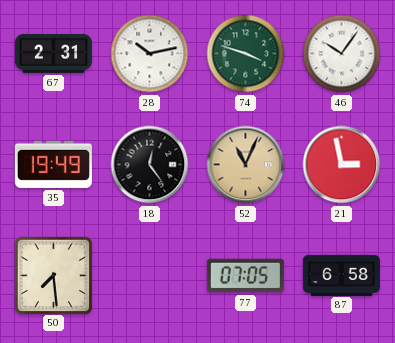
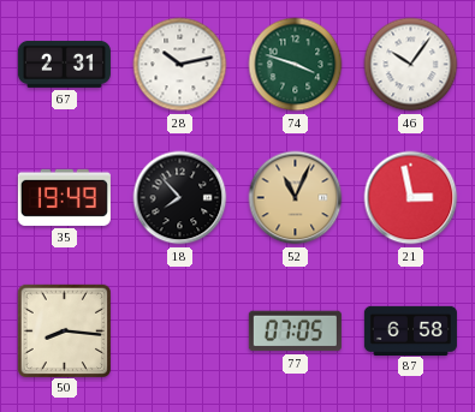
18: 12:24 -> 7:53
50: 7:29 -> 8:16
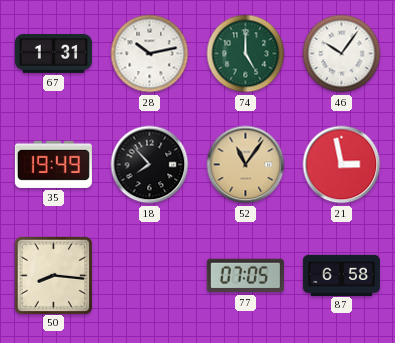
67: 2:31 -> 1:31
74: 3:48 -> 5:00
52: 11:04 -> 11:06
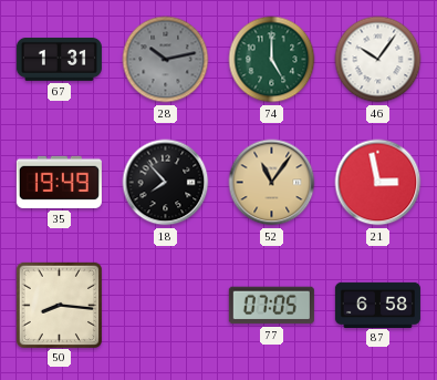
28 dial: white -> grey
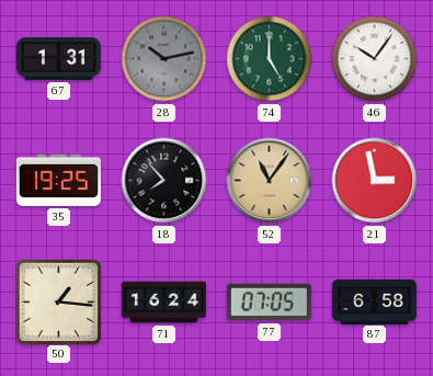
35: 19:49 -> 19:25
50: 8:16 -> 1:16
71: none -> 16:24
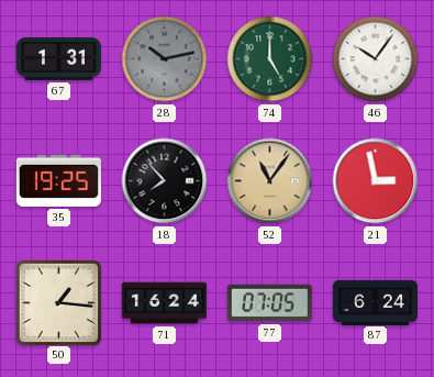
87: 6:58 -> 6:24
